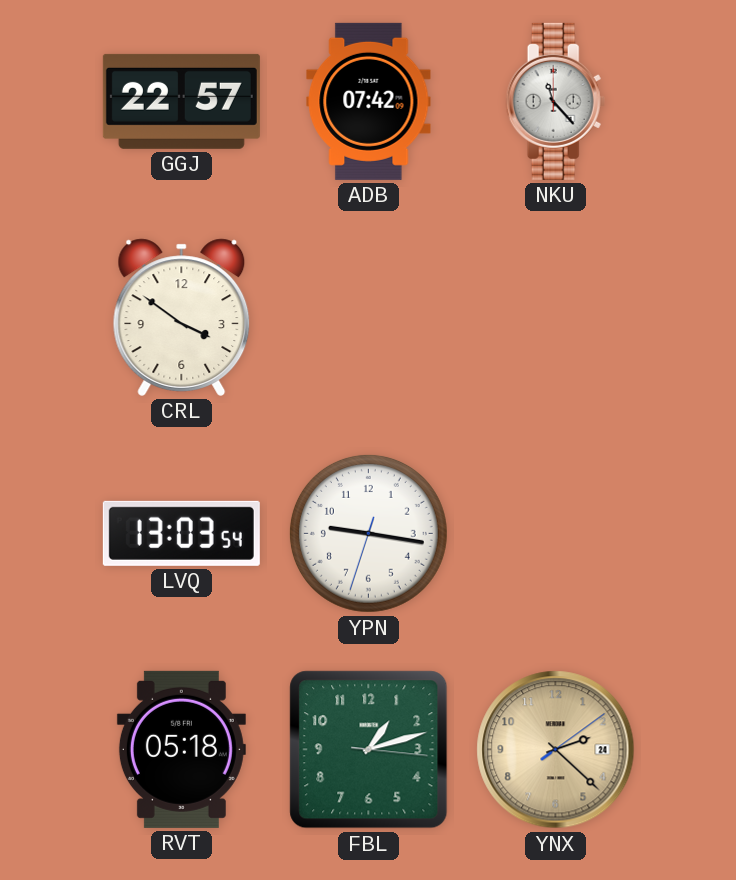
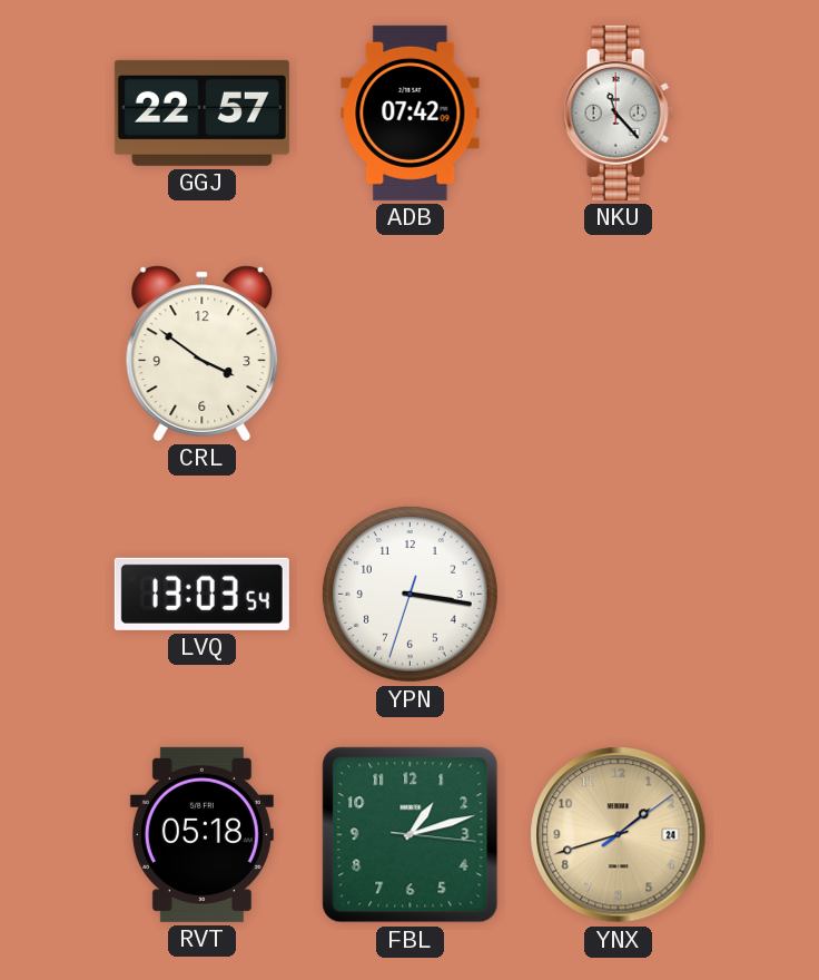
YPN: 9:16 -> 3:16
YNX: 2:22 -> 1:42
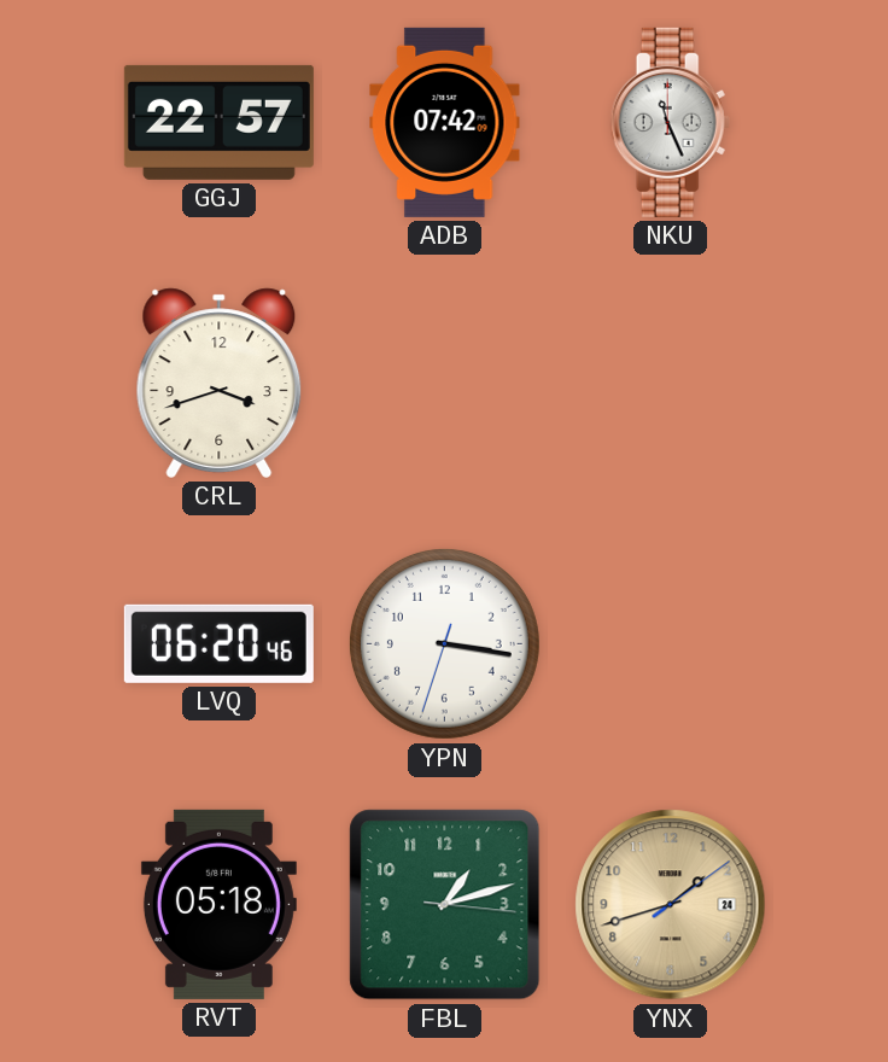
NKU: 11:23 -> 11:26
CRL: 3:51 -> 3:42
LVQ: 13:03 -> 06:20
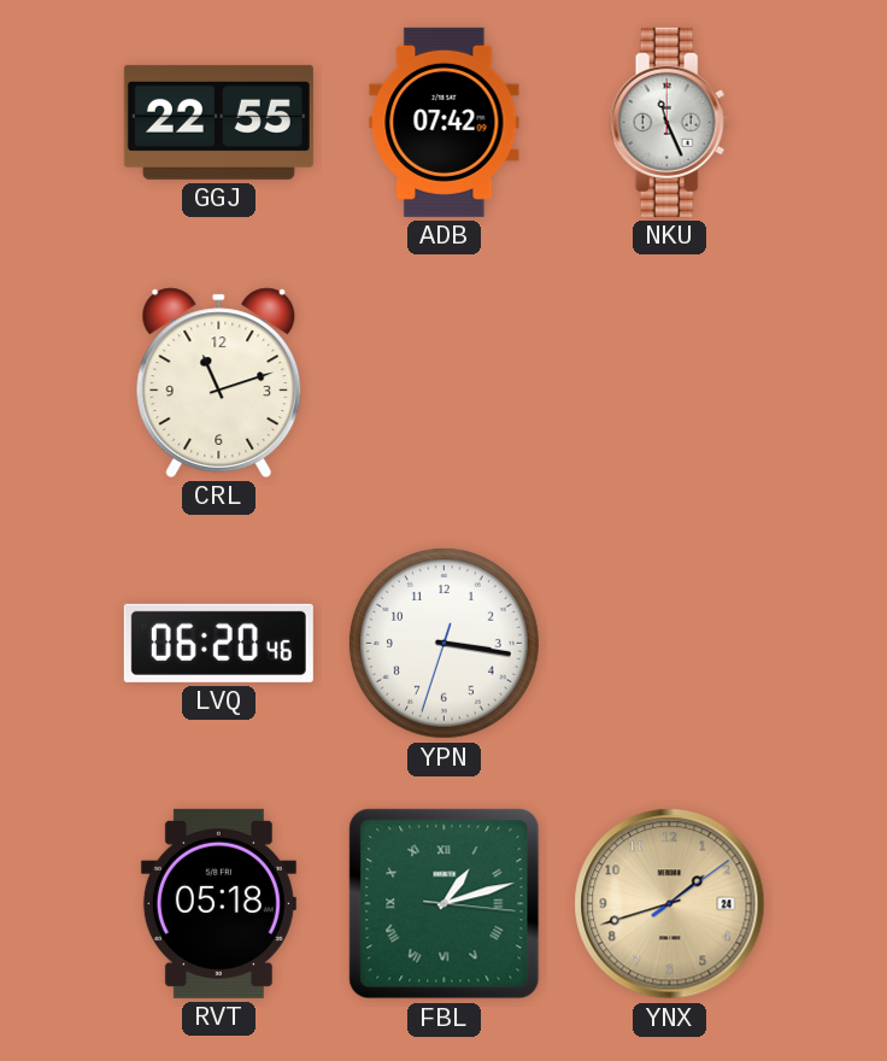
GGJ: 22:57 -> 22:55
CRL: 3:42 -> 11:12
FBL numerals: Arabic -> Roman
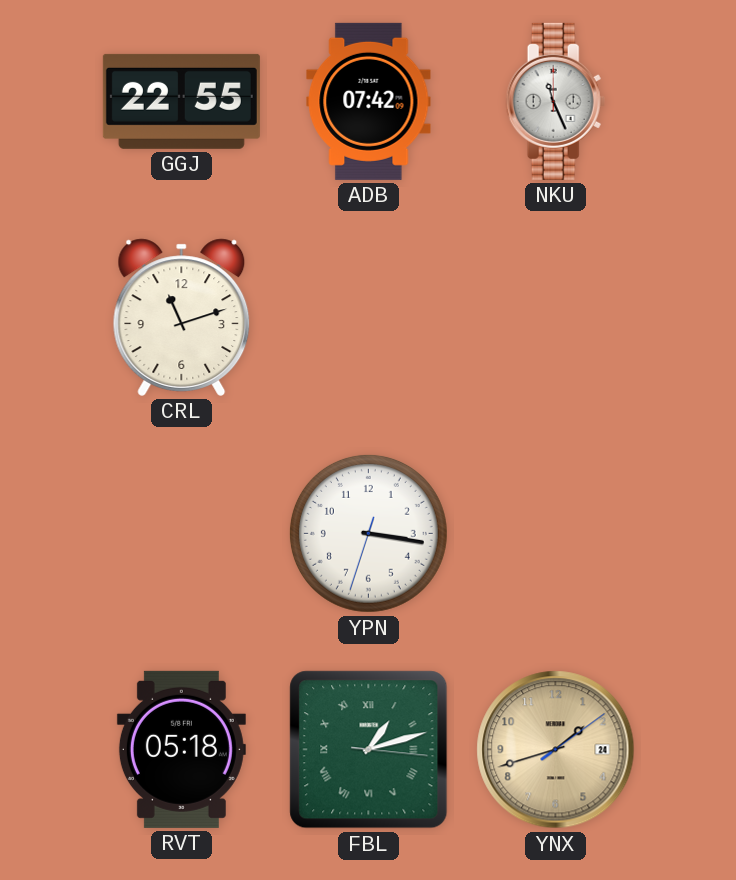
LVQ: 06:20 -> none
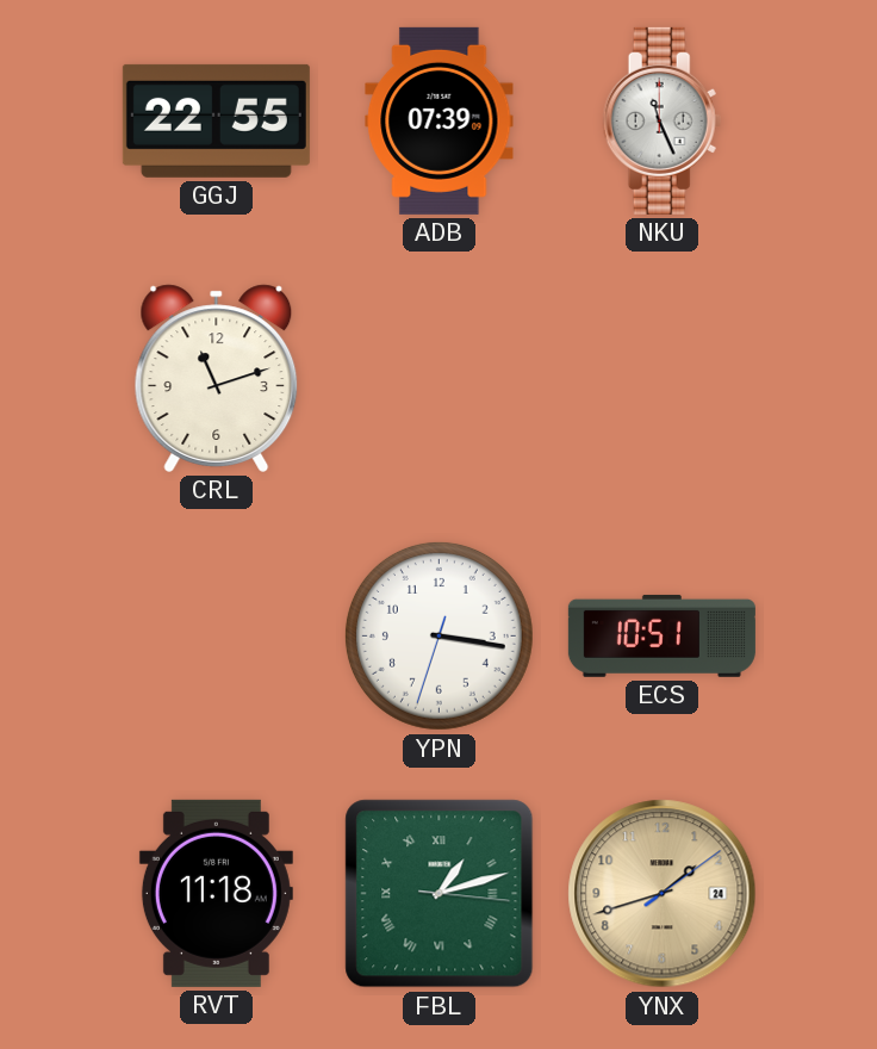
ADB: 07:42 -> 07:39
ECS: none -> 10:51
RVT: 05:18 -> 11:18
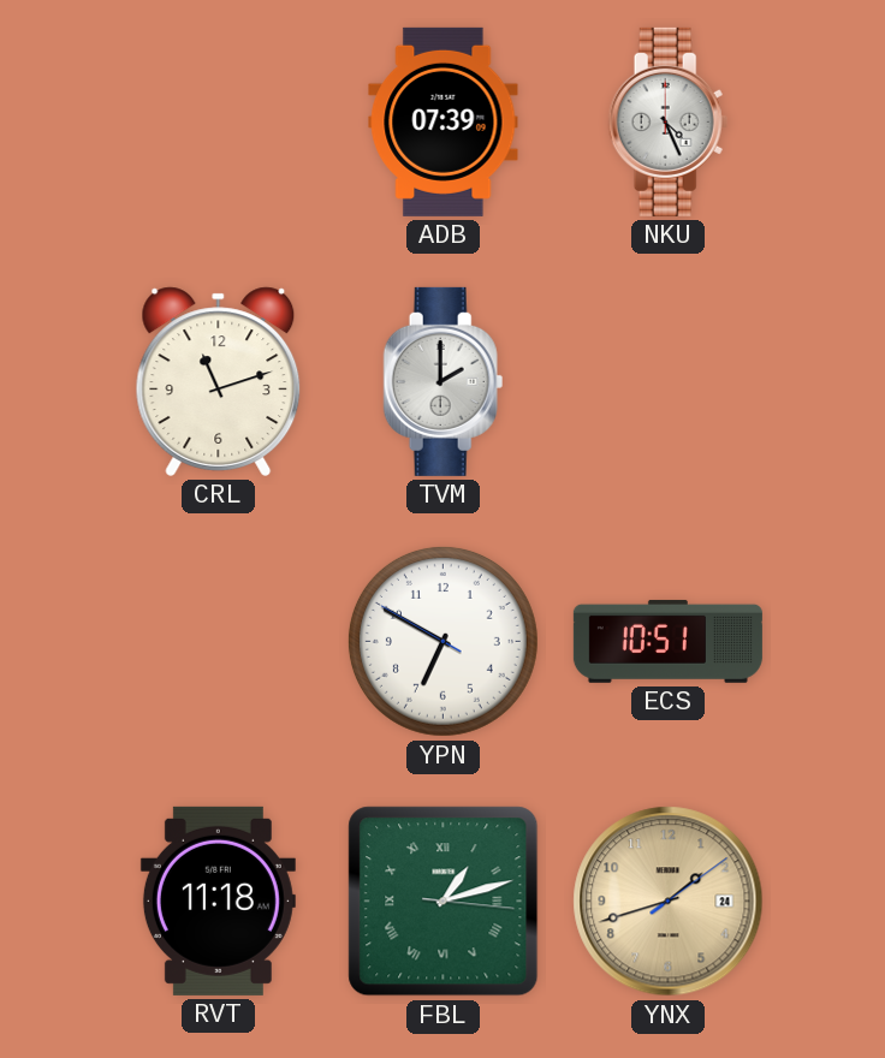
GGJ: 22:55 -> none
NKU: 11:26 -> 4:26
TVM: none -> 2:00
YPN: 3:16 -> 6:49
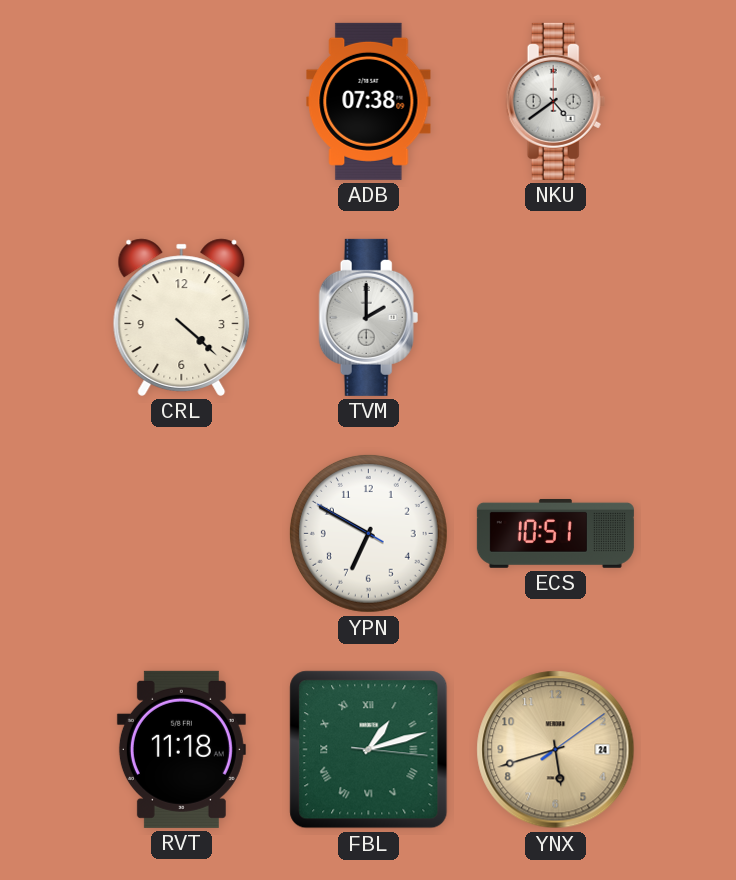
ADB: 07:39 -> 07:38
NKU: 4:26 -> 4:39
CRL: 11:12 -> 4:22
YNX: 1:42 -> 5:42
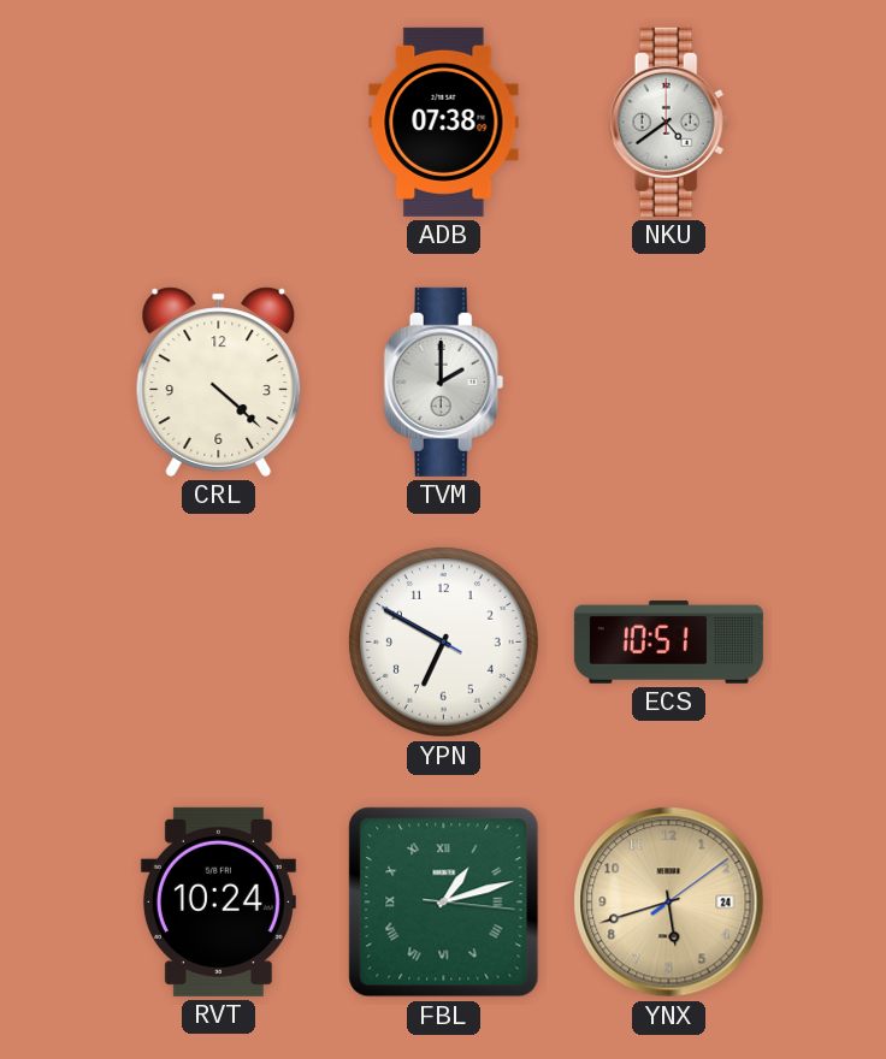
RVT: 11:18 -> 10:24
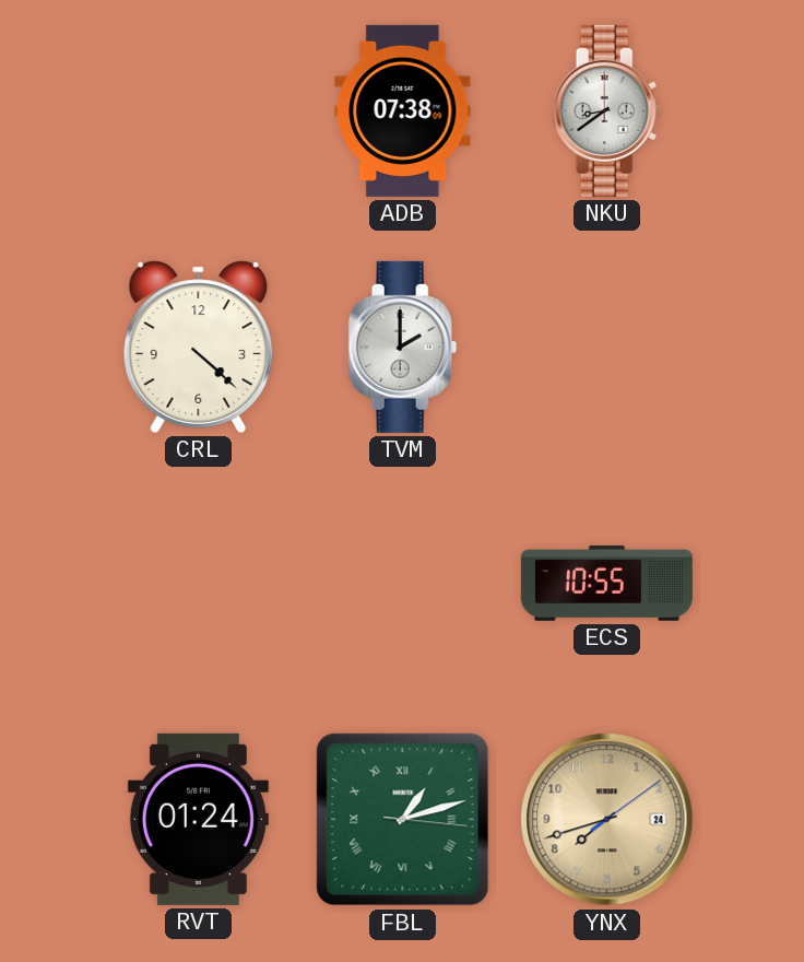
NKU: 4:39 -> 8:39
YPN: 6:49 -> none
ECS: 10:51 -> 10:55
RVT: 10:24 -> 01:24
YNX: 5:42 -> 7:42
